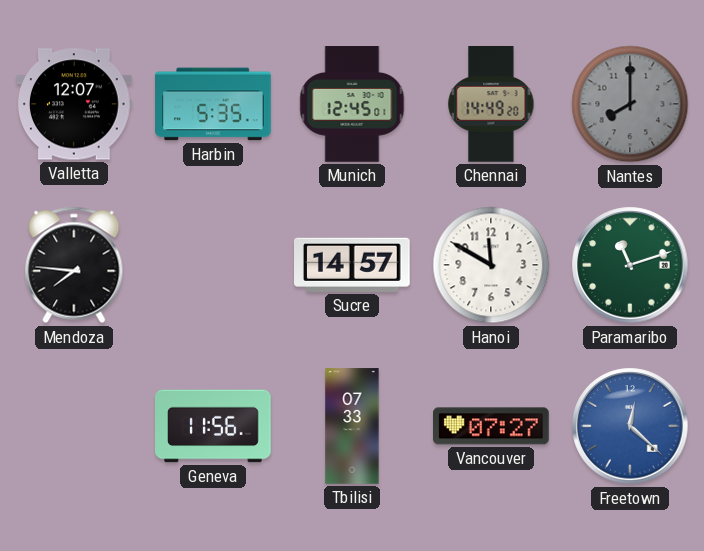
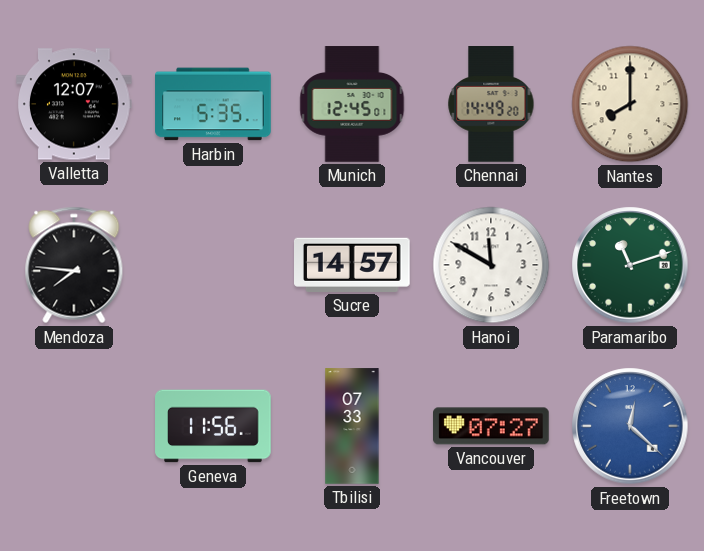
Nantes dial: grey -> cream
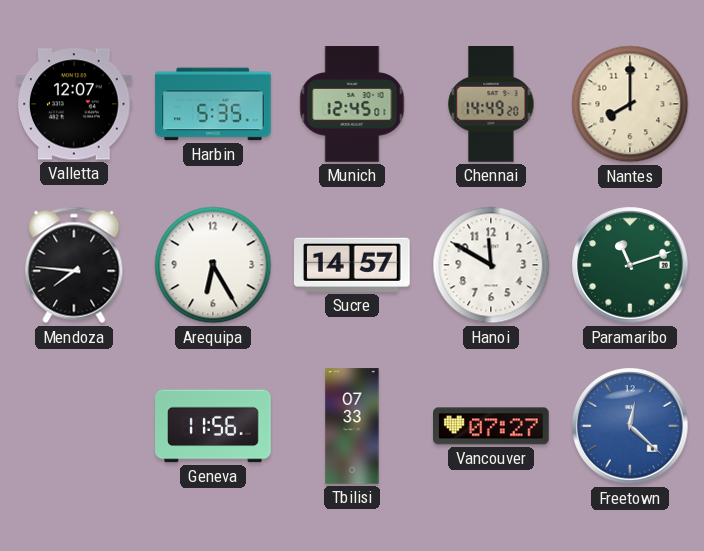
Arequipa: none -> 6:25
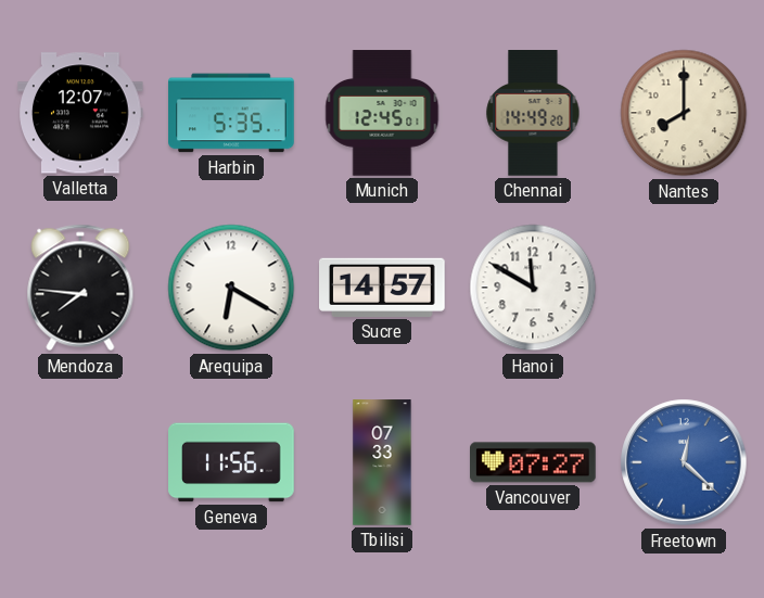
Arequipa: 6:25 -> 6:20
Paramaribo: 11:12 -> none
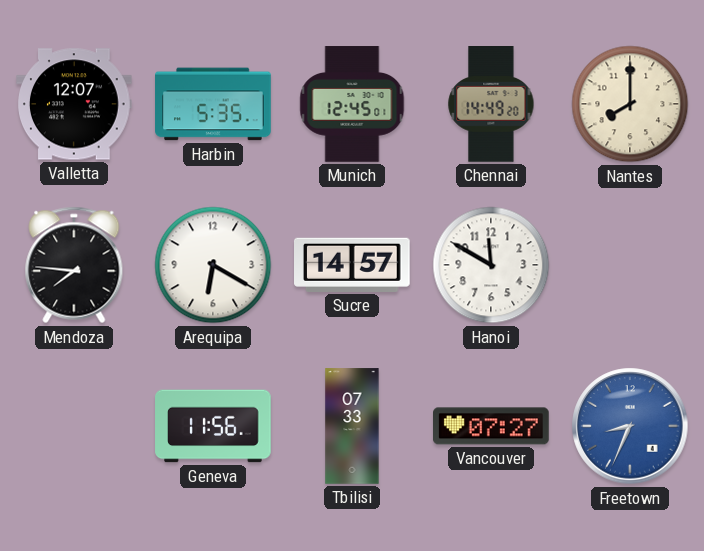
Freetown: 12:22 -> 8:34
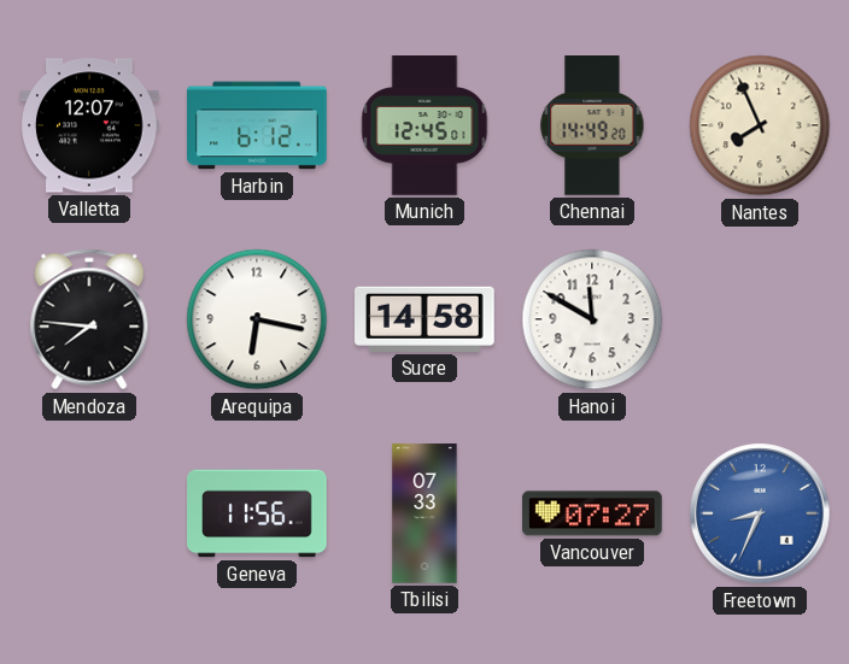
Harbin: 5:35 -> 6:12
Nantes: 8:00 -> 7:56
Arequipa: 6:20 -> 6:17
Sucre: 14:57 -> 14:58
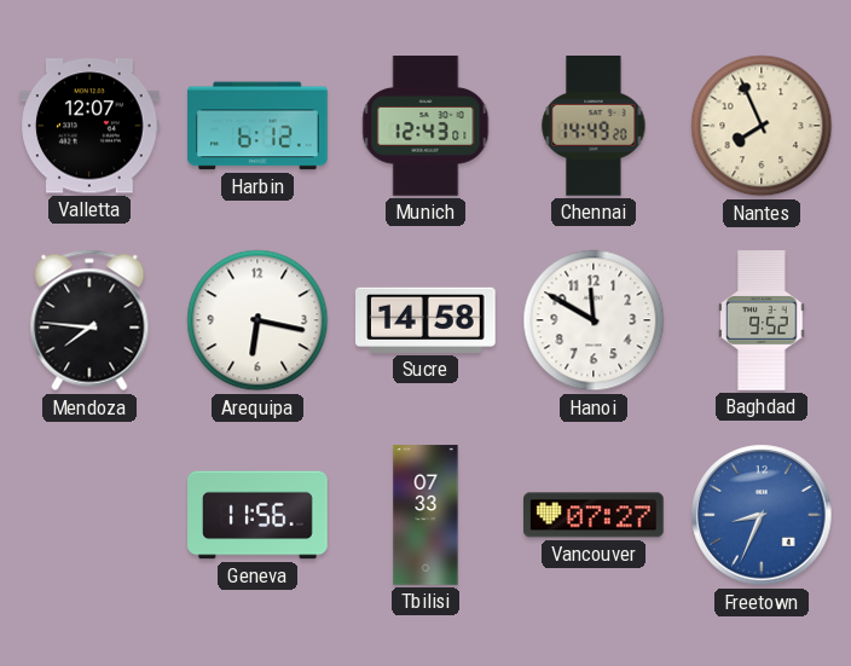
Munich: 12:45 -> 12:43
Baghdad: none -> 9:52
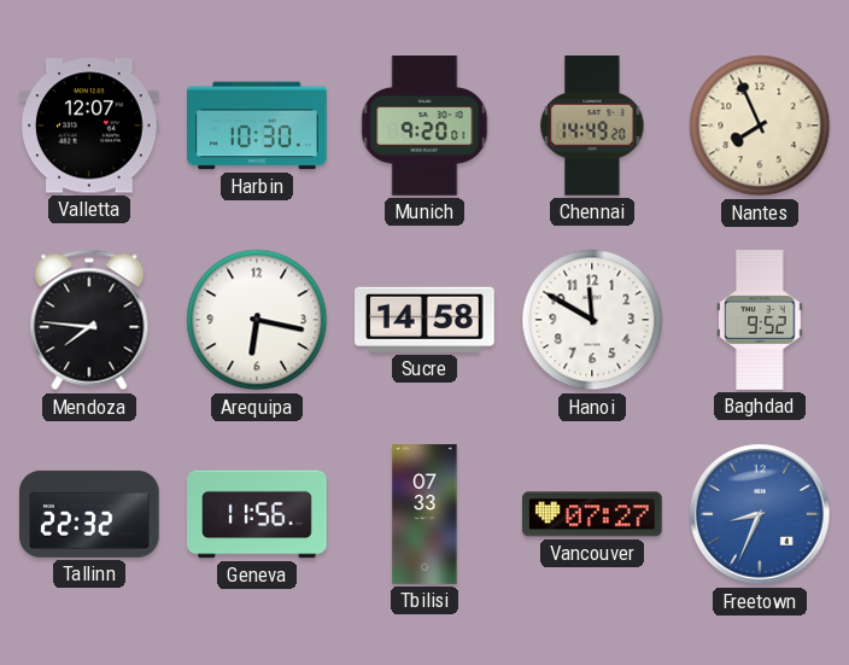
Harbin: 6:12 -> 10:30
Munich: 12:43 -> 9:20
Tallinn: none -> 22:32
